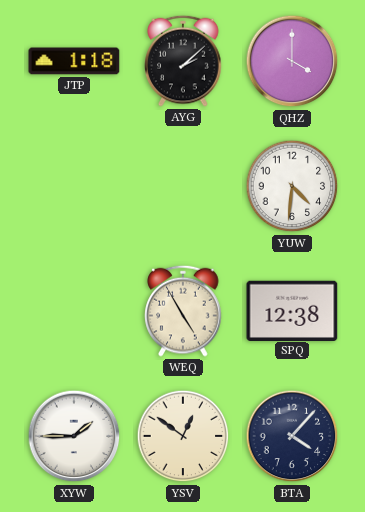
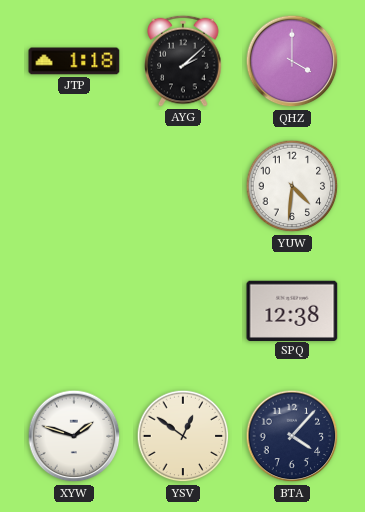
WEQ: 4:55 -> none
XYW: 1:45 -> 1:48
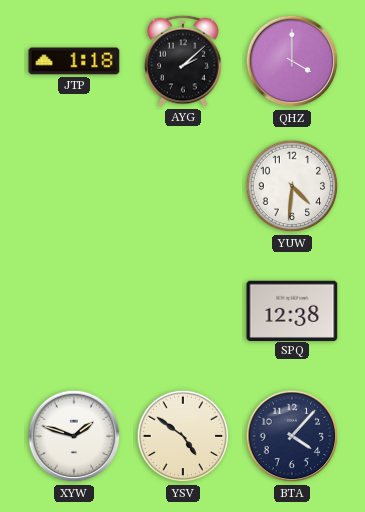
YSV: 12:51 -> 4:51
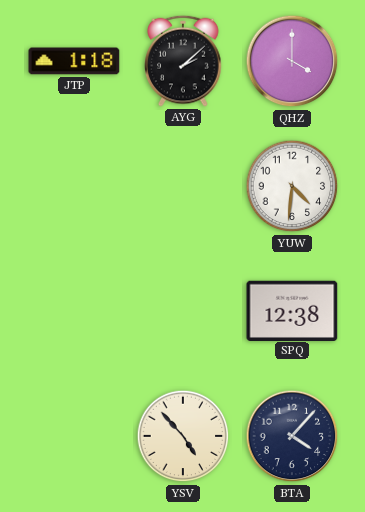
XYW: 1:48 -> none
YSV: 4:51 -> 4:53
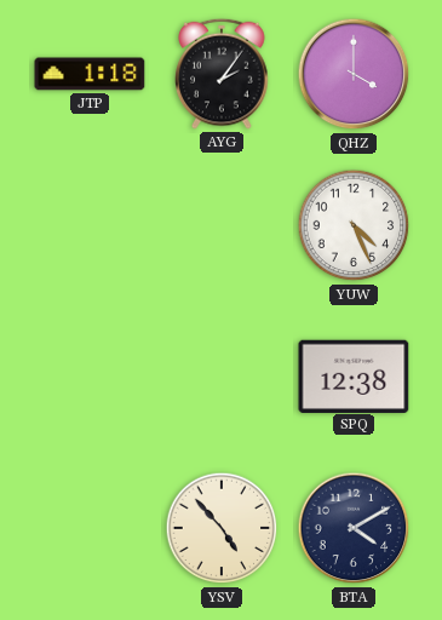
AYG: 2:08 -> 2:06
YUW: 4:31 -> 4:26
BTA: 4:07 -> 4:10
